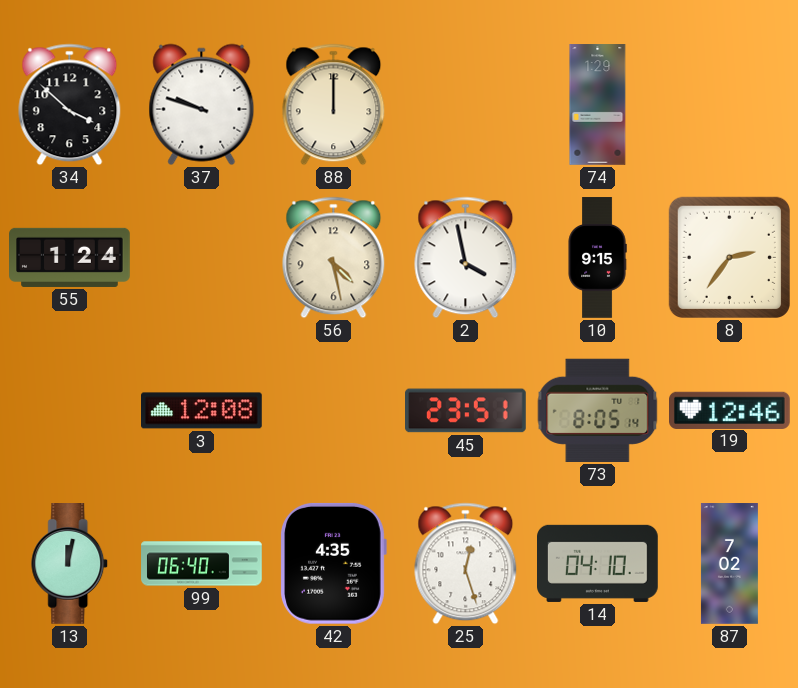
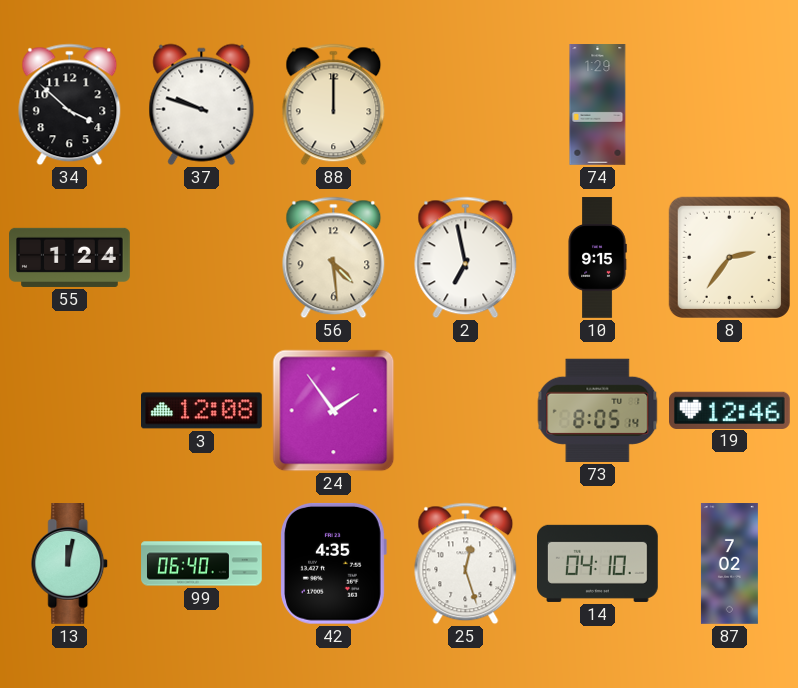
56: 4:28 -> 4:29
2: 3:58 -> 6:58
24: none -> 1:54
45: 23:51 -> none
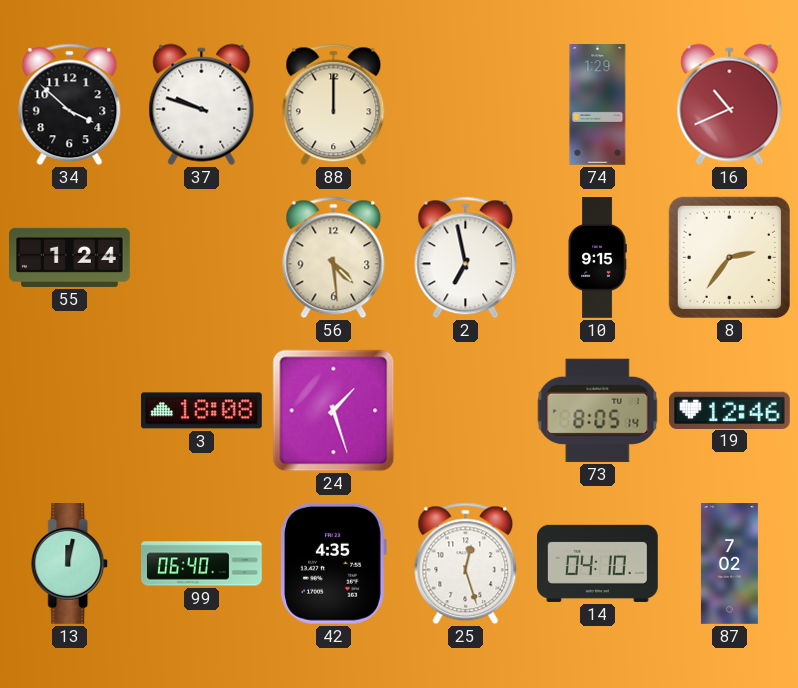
16: none -> 10:41
3: 12:08 -> 18:08
24: 1:54 -> 1:27
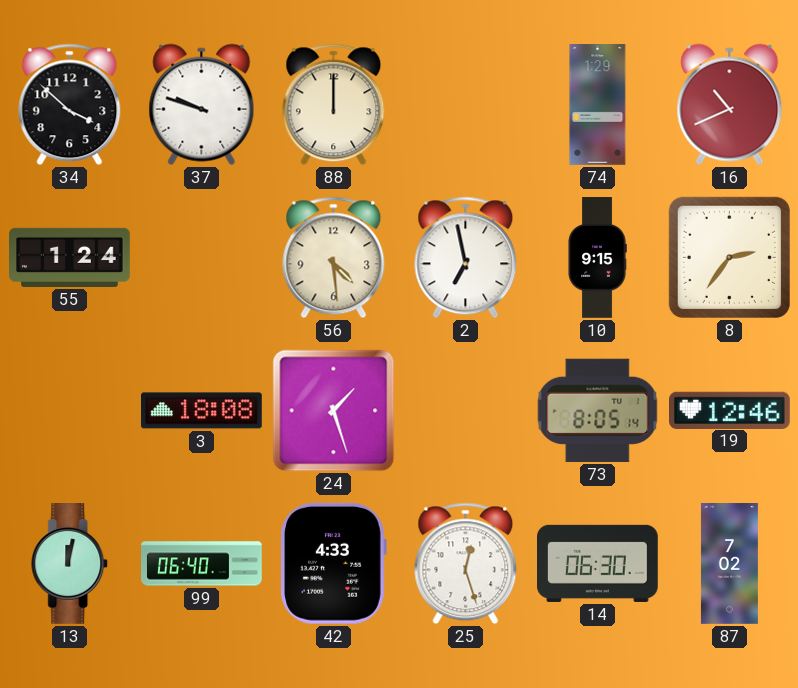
42: 4:35 -> 4:33
14: 04:10 -> 06:30
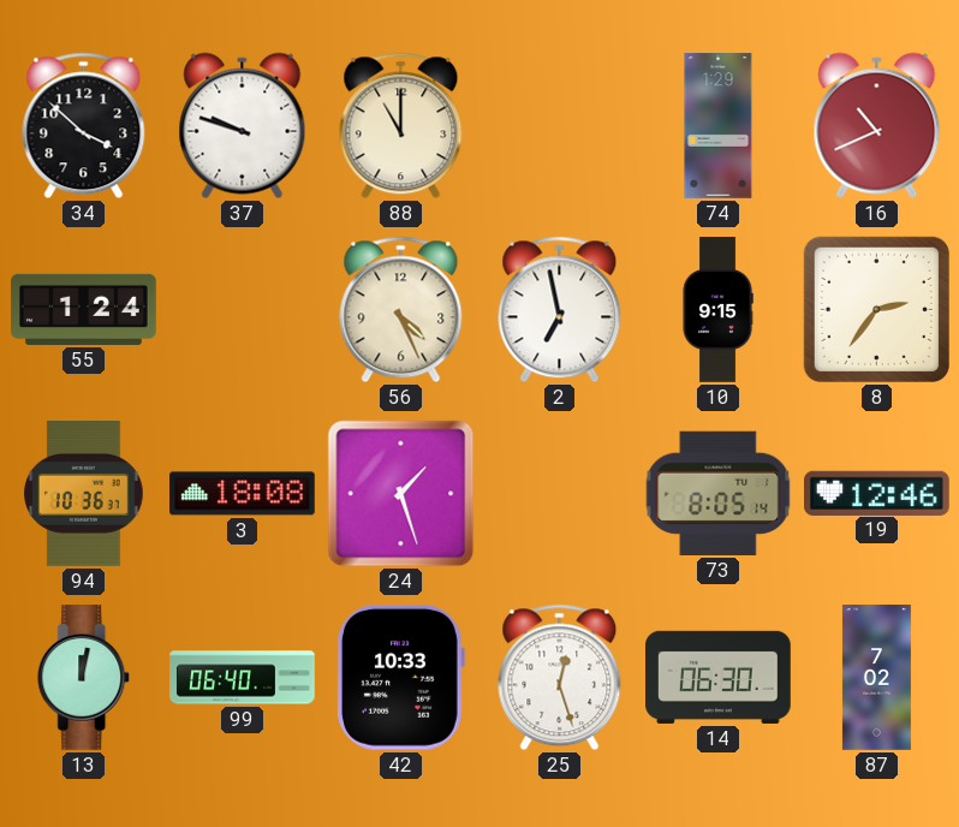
88: 12:00 -> 11:00
56: 4:29 -> 4:26
94: none -> 10:36
42: 4:33 -> 10:33
